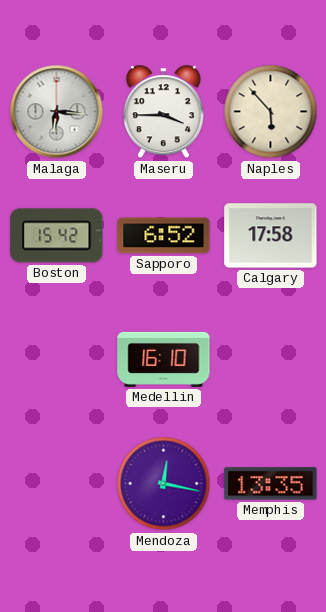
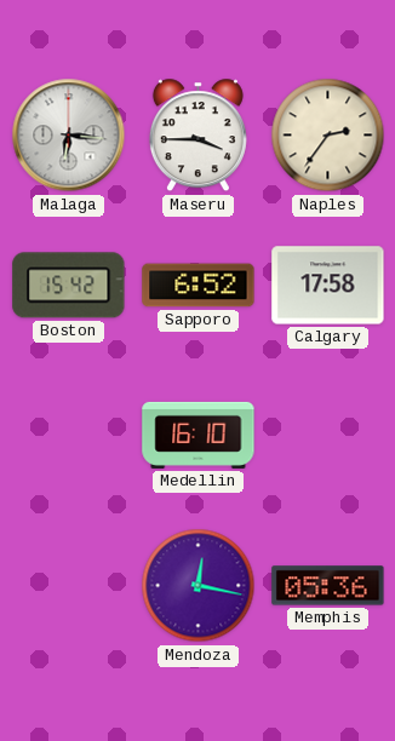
Naples: 5:53 -> 2:36
Memphis: 13:35 -> 05:36
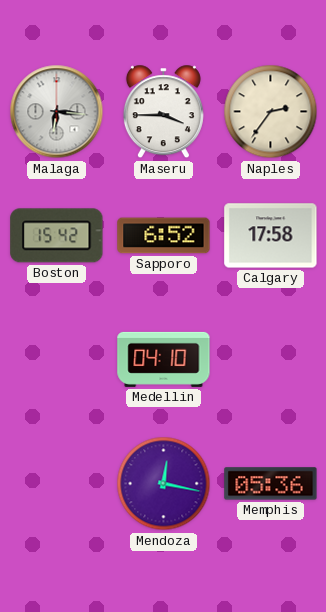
Medellin: 16:10 -> 04:10
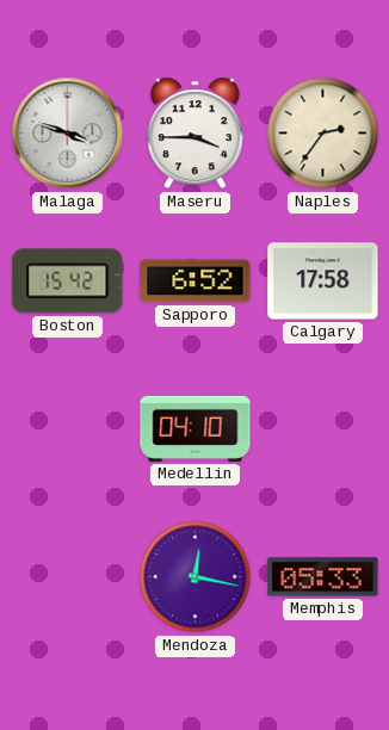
Malaga: 6:16 -> 3:48
Memphis: 05:36 -> 05:33
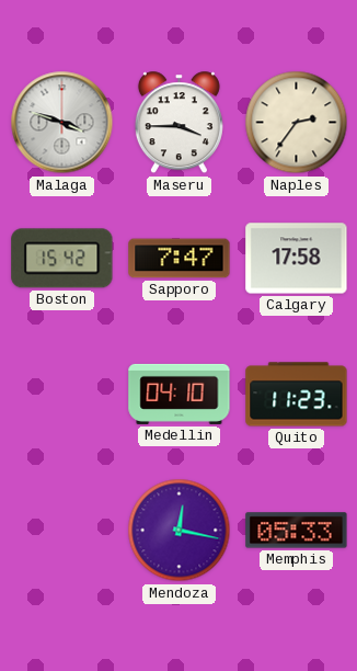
Sapporo: 6:52 -> 7:47
Quito: none -> 11:23
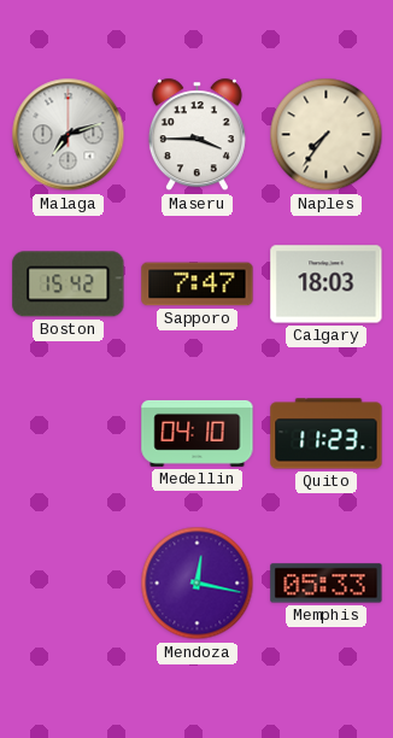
Malaga: 3:48 -> 7:12
Naples: 2:36 -> 7:36
Calgary: 17:58 -> 18:03
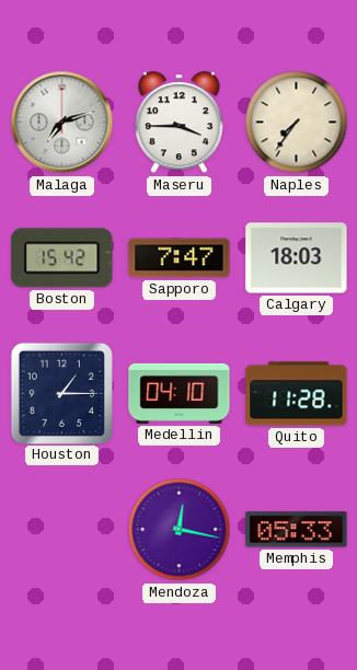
Houston: none -> 1:15
Quito: 11:23 -> 11:28
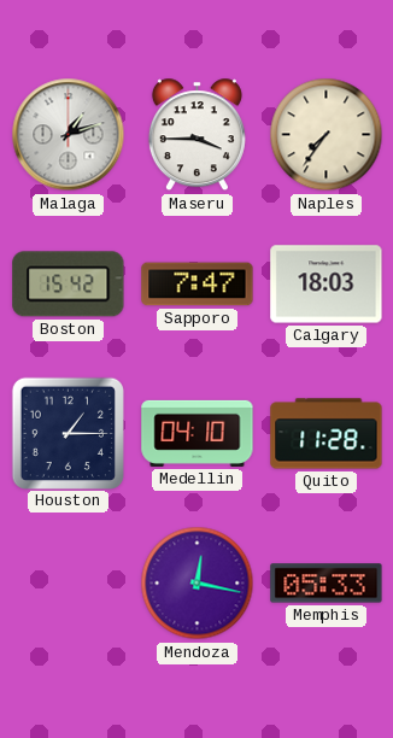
Malaga: 7:12 -> 1:12
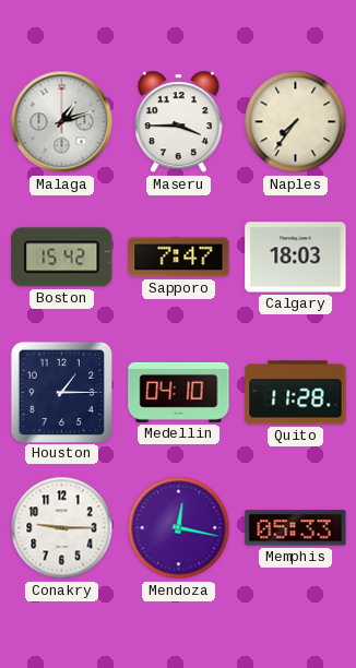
Conakry: none -> 9:15
